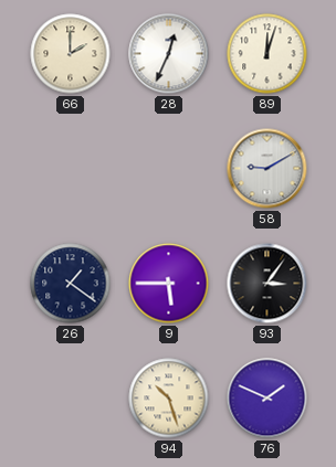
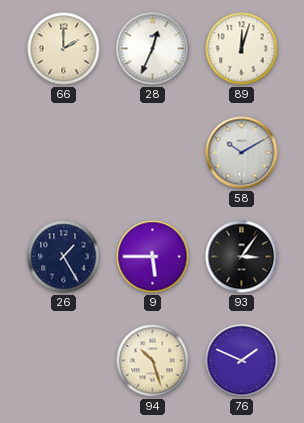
58: 9:10 -> 10:10
26: 1:21 -> 1:25
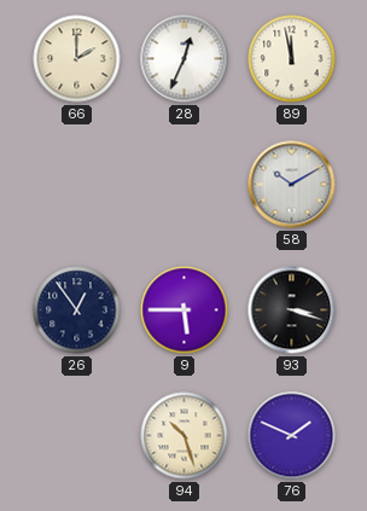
89: 12:03 -> 11:58
26: 1:25 -> 12:54
93: 3:06 -> 3:18
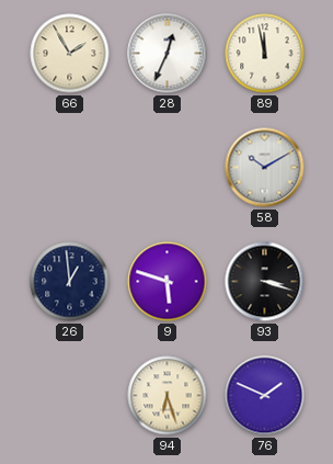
66: 2:00 -> 1:55
26: 12:54 -> 12:59
9: 5:45 -> 5:48
94: 10:27 -> 6:27
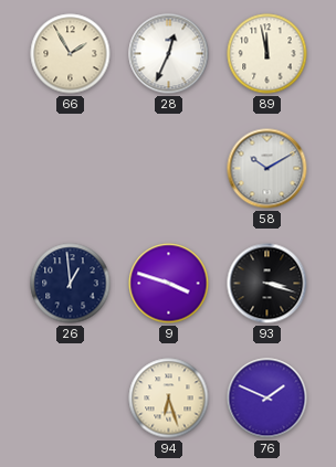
9: 5:48 -> 3:48
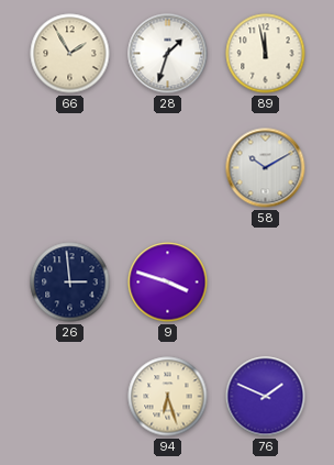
28: 12:34 -> 1:33
26: 12:59 -> 2:59
93: 3:18 -> none
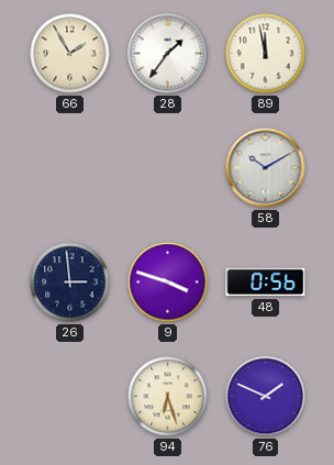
28: 1:33 -> 1:36
48: none -> 0:56
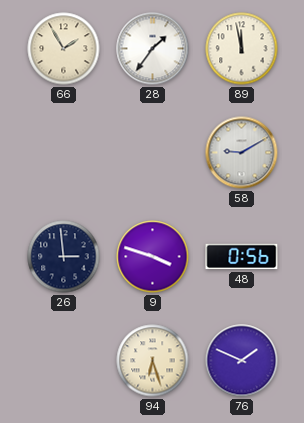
58: 10:10 -> 9:10
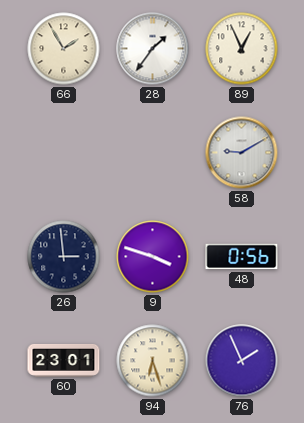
89: 11:58 -> 12:56
60: none -> 23:01
76: 1:49 -> 1:56
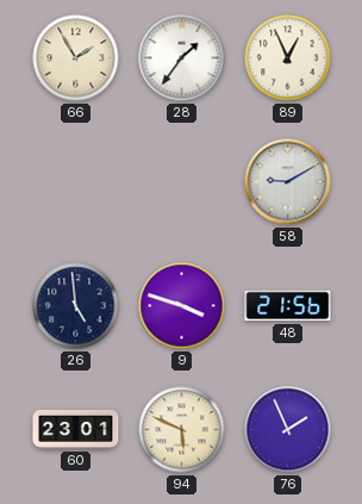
26: 2:59 -> 4:59
48: 0:56 -> 21:56
94: 6:27 -> 5:49
